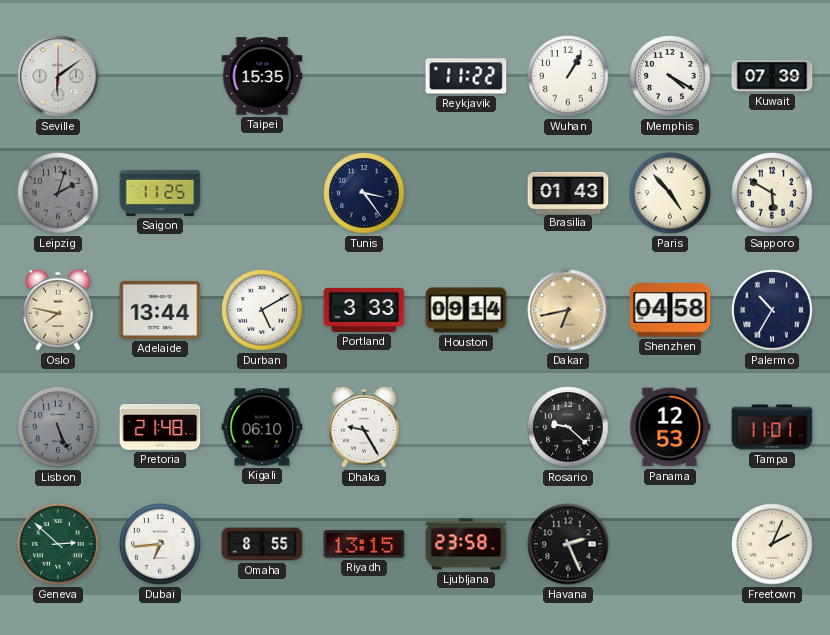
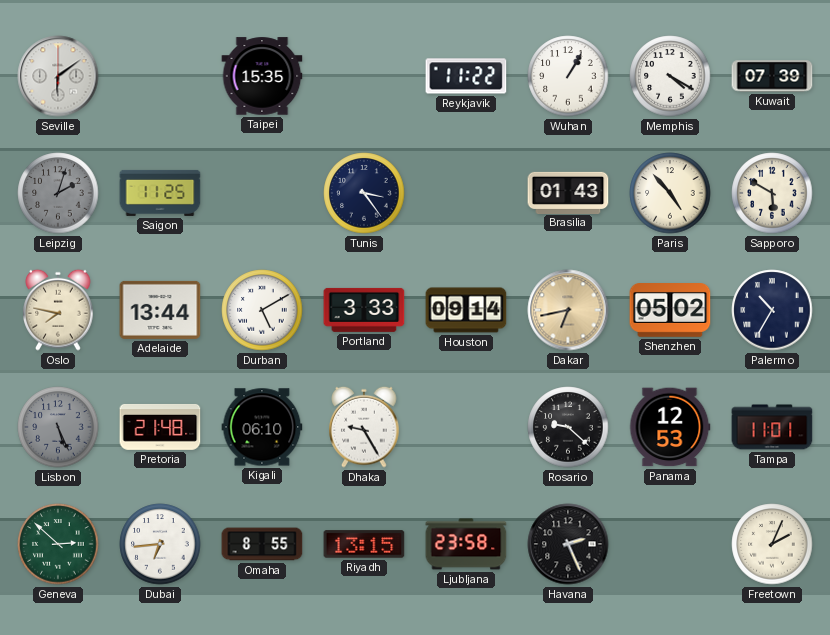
Shenzhen: 04:58 -> 05:02
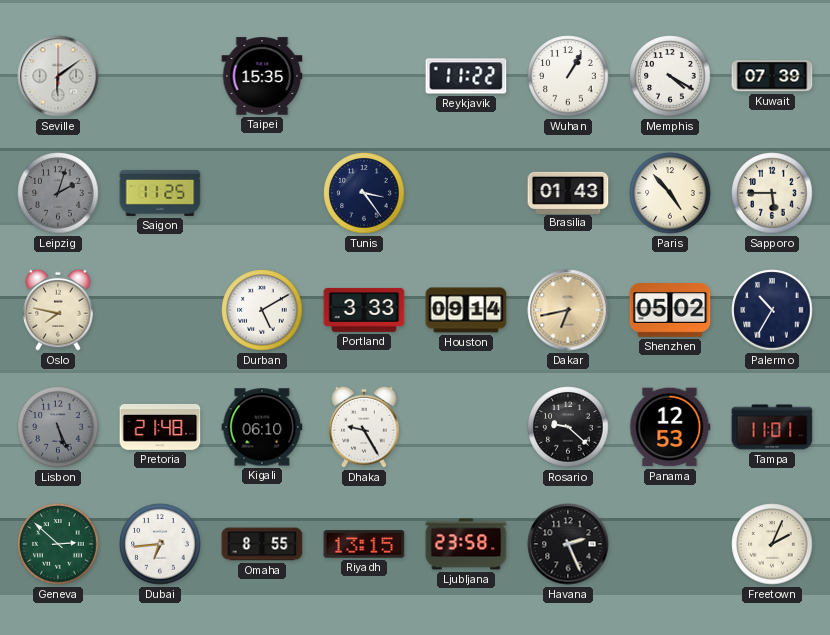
Sapporo: 5:50 -> 5:45
Adelaide: 13:44 -> none
